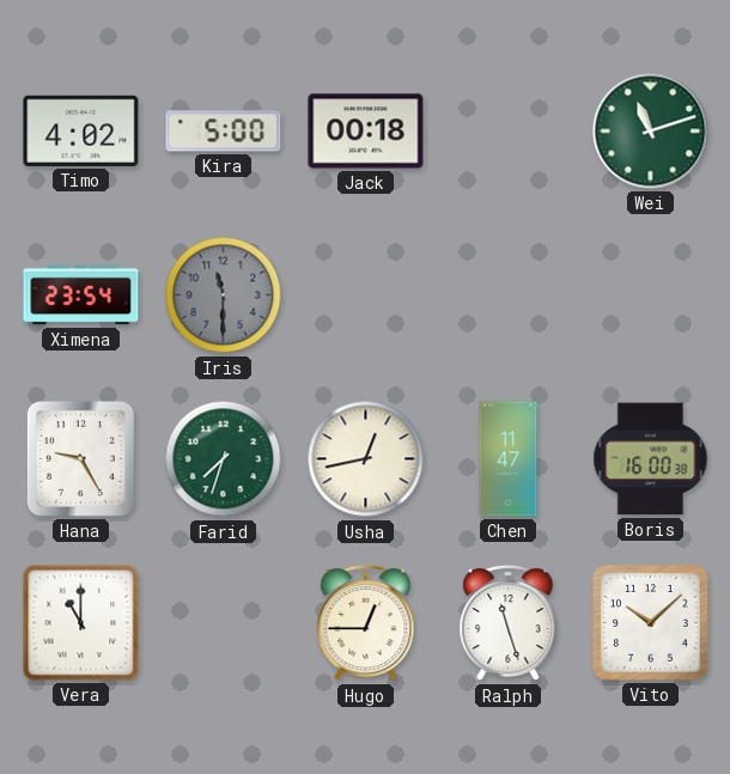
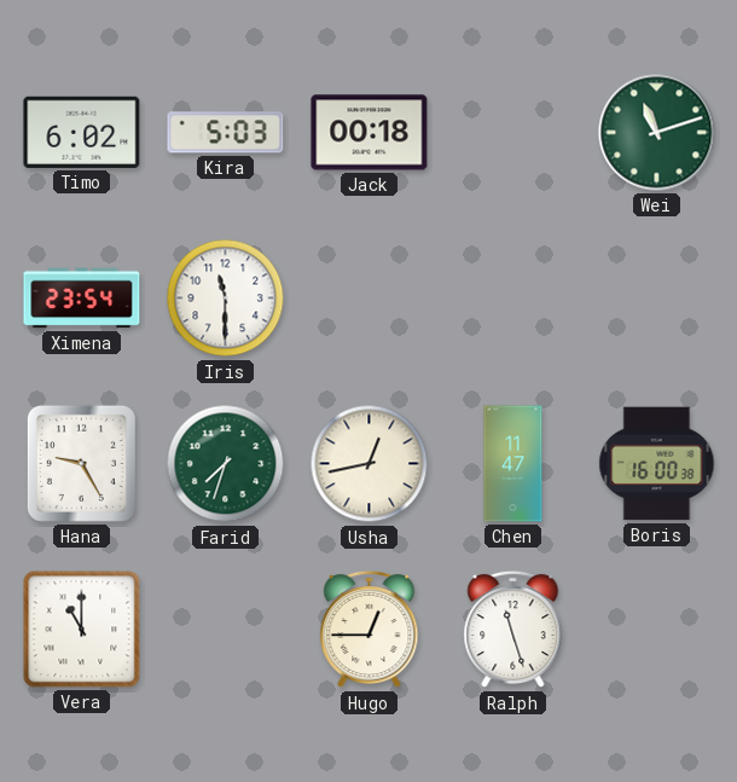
Timo: 4:02 -> 6:02
Kira: 5:00 -> 5:03
Iris dial: grey -> white
Vito: 10:08 -> none
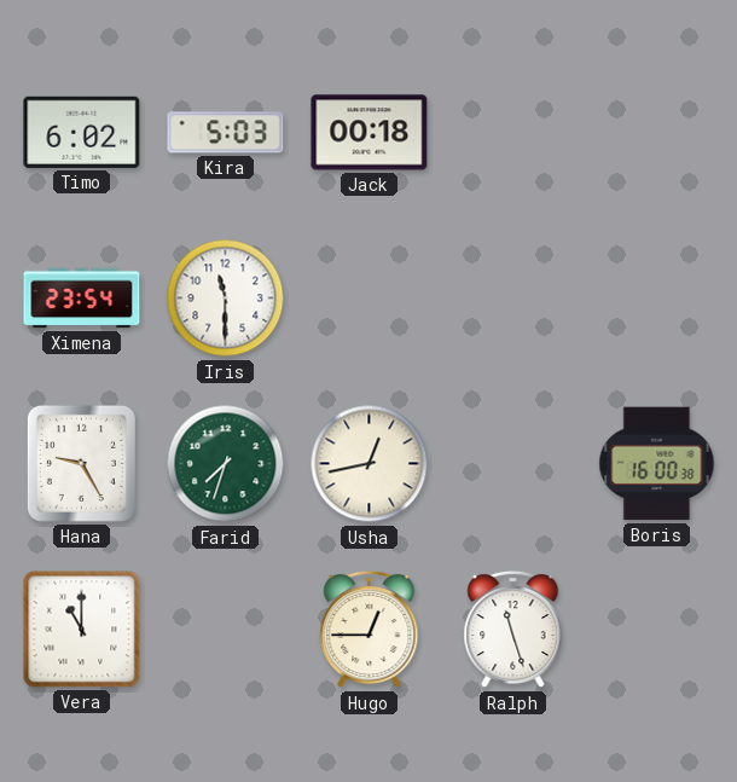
Wei: 11:12 -> none
Chen: 11:47 -> none
